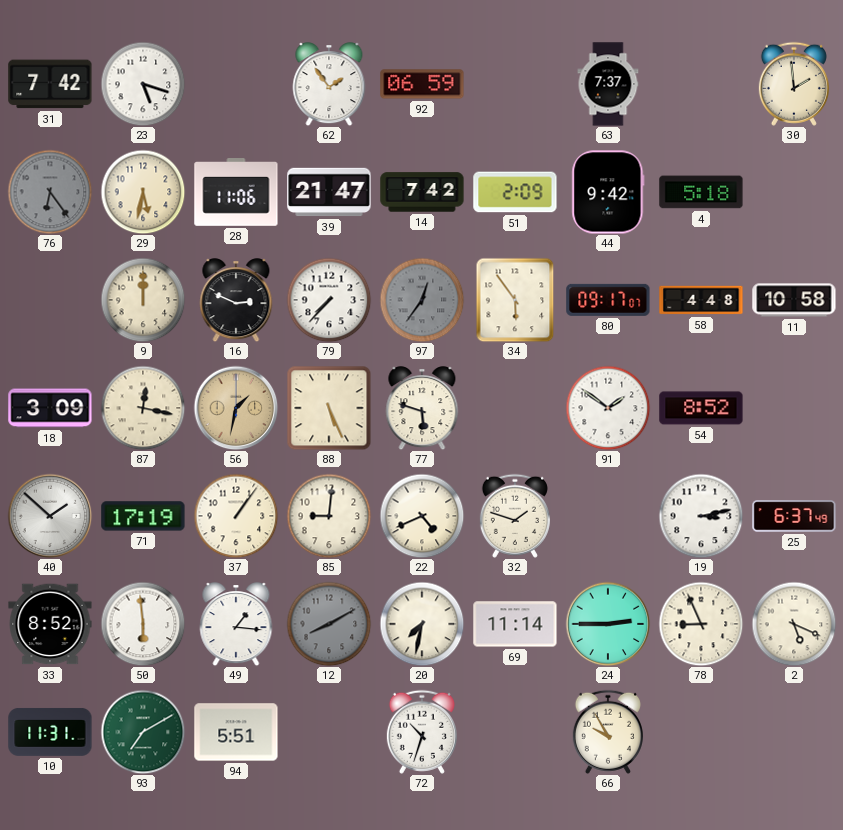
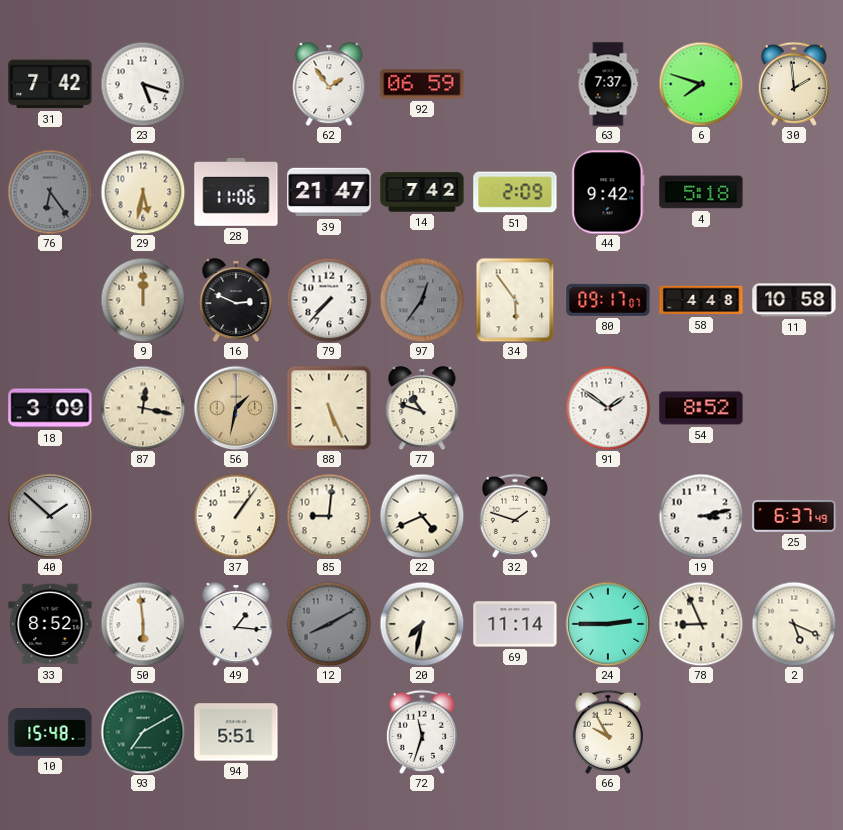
6: none -> 7:48
77: 5:48 -> 10:48
71: 17:19 -> none
10: 11:31 -> 15:48
72: 10:33 -> 11:33
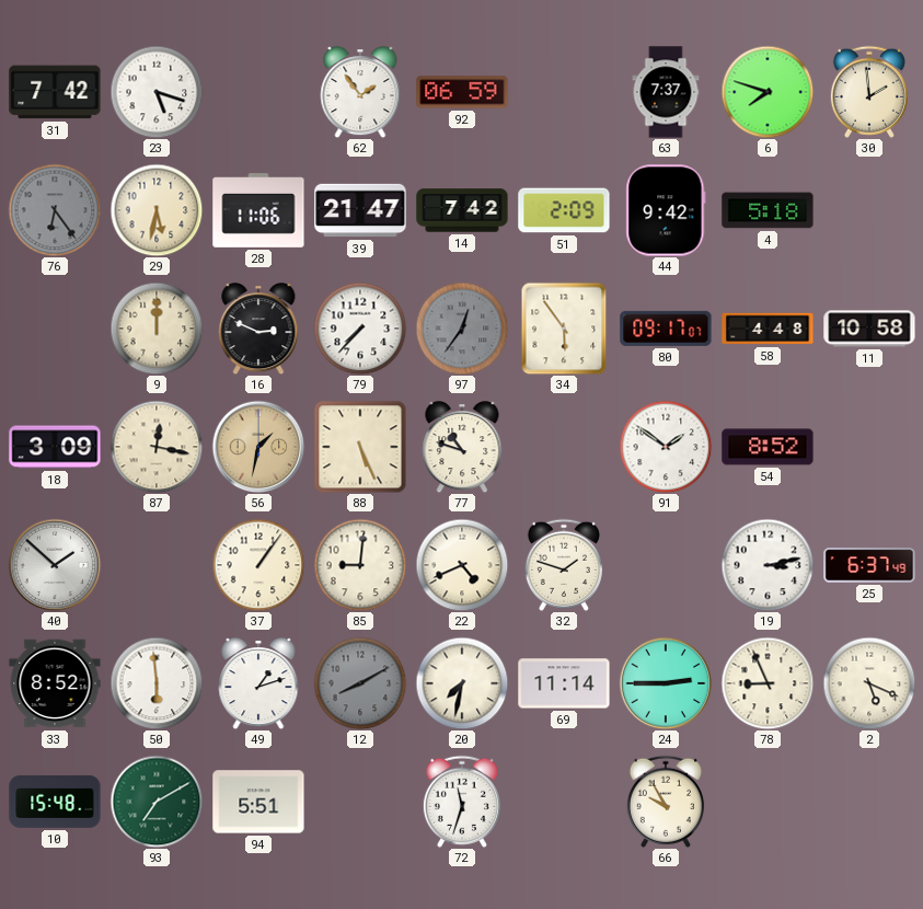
49: 1:16 -> 1:12
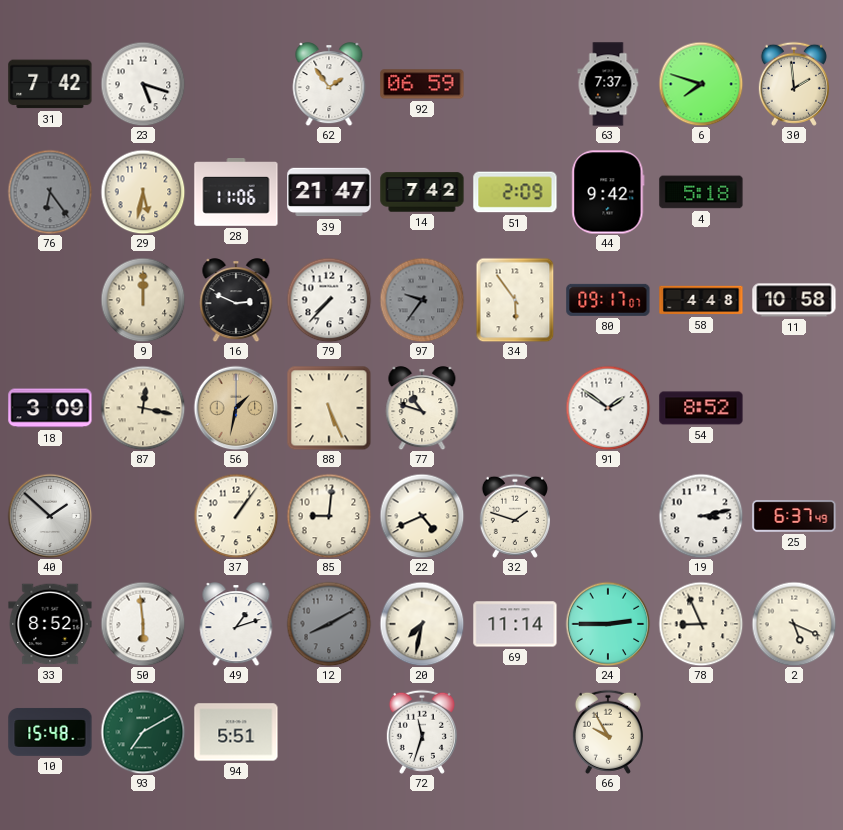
97: 12:36 -> 9:36
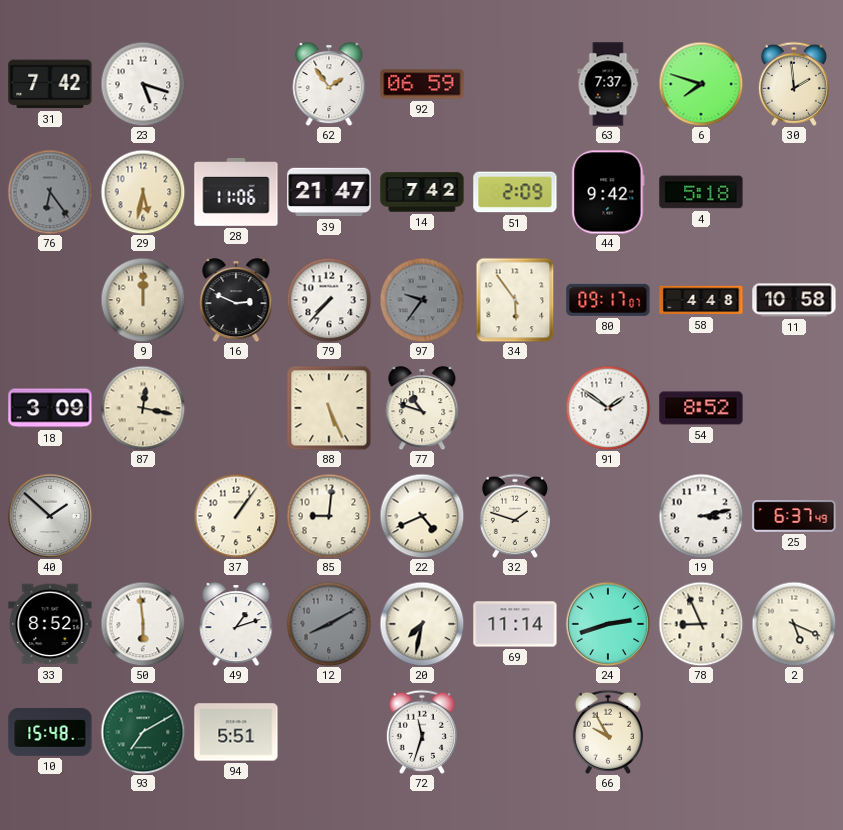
56: 1:32 -> none
24: 2:45 -> 2:42
